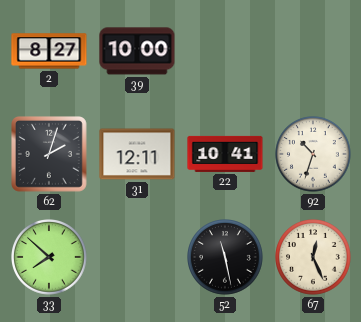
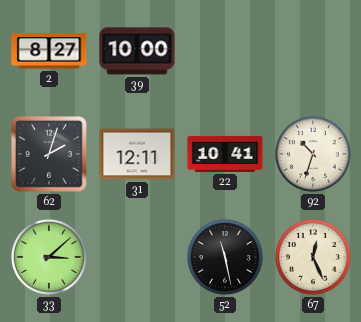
33: 7:52 -> 3:08
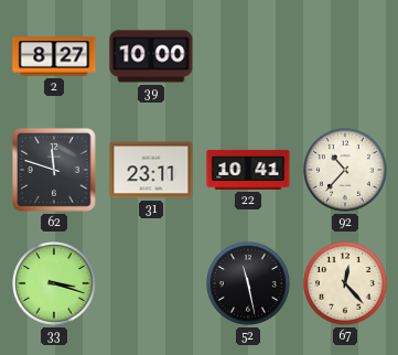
62: 2:03 -> 11:48
31: 12:11 -> 23:11
92: 10:33 -> 10:37
33: 3:08 -> 3:18
67: 12:26 -> 12:23
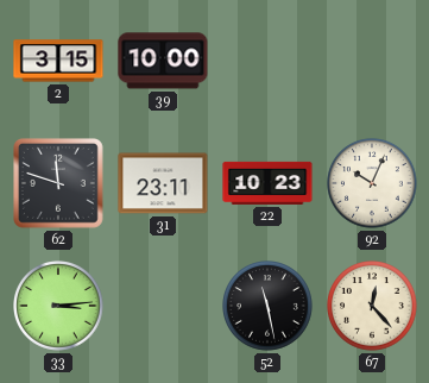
2: 8:27 -> 3:15
22: 10:41 -> 10:23
92: 10:37 -> 10:04
33: 3:18 -> 3:14
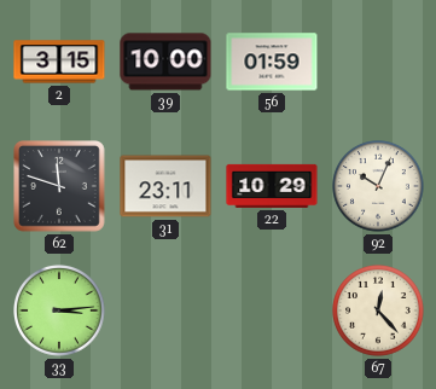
56: none -> 01:59
22: 10:23 -> 10:29
52: 11:28 -> none
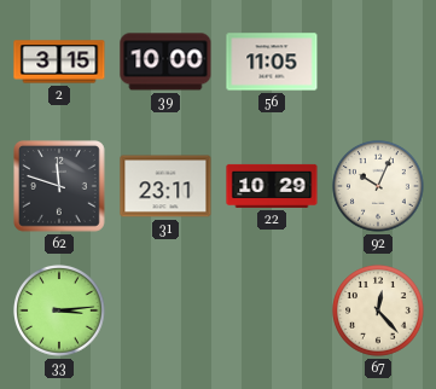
56: 01:59 -> 11:05
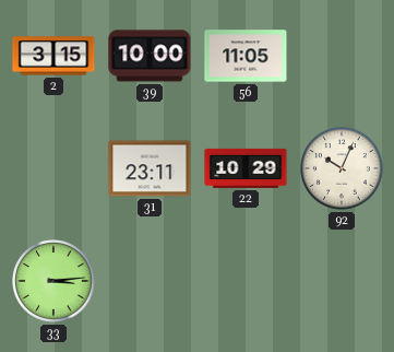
62: 11:48 -> none
67: 12:23 -> none
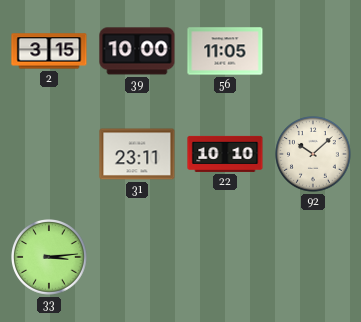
22: 10:29 -> 10:10
92: 10:04 -> 10:08
